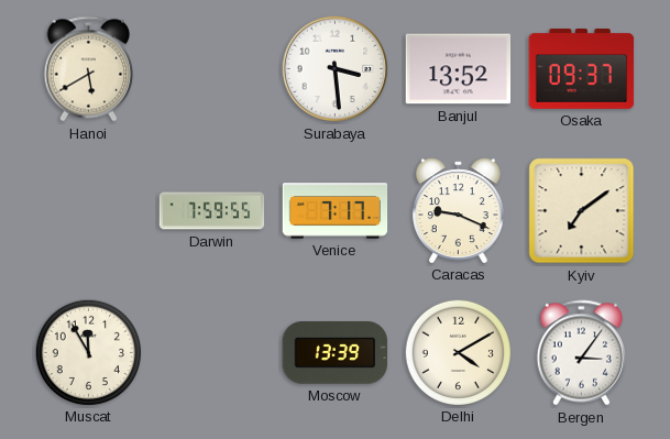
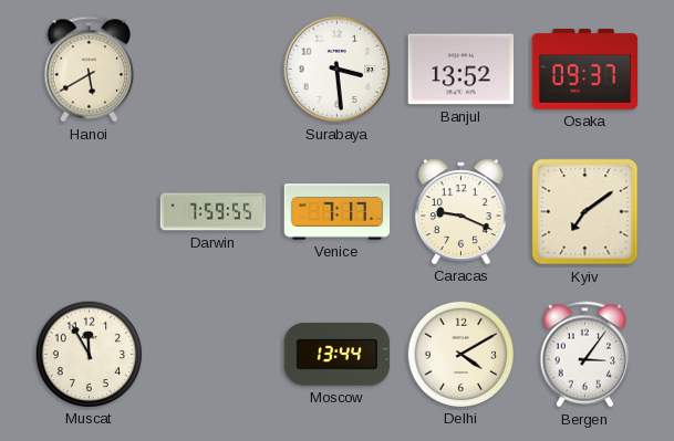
Moscow: 13:39 -> 13:44
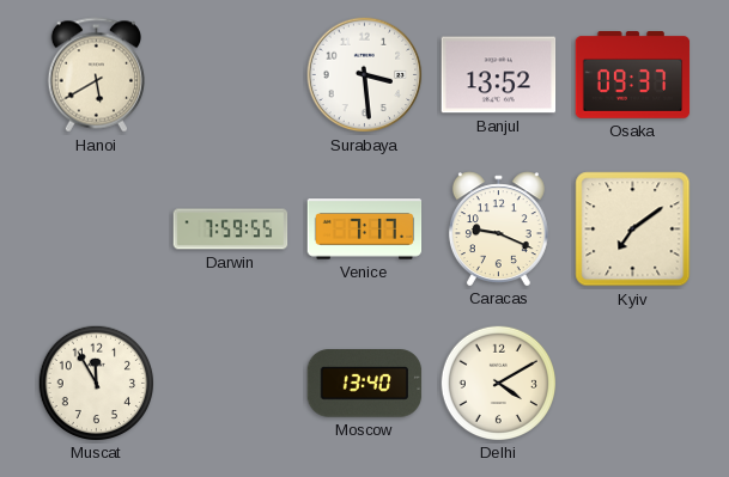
Moscow: 13:44 -> 13:40
Bergen: 3:06 -> none
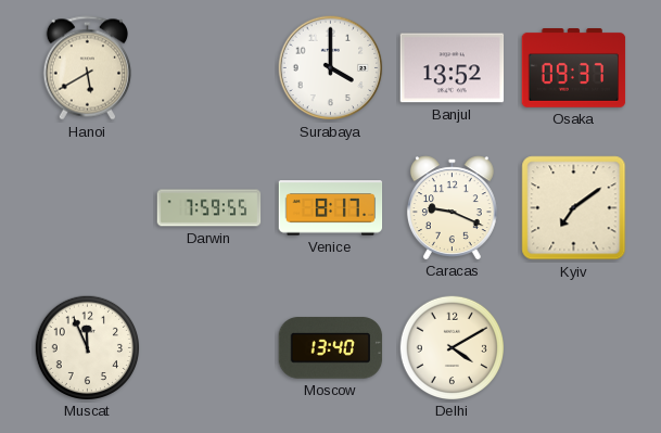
Surabaya: 3:29 -> 4:00
Venice: 7:17 -> 8:17
Muscat: 11:55 -> 11:56
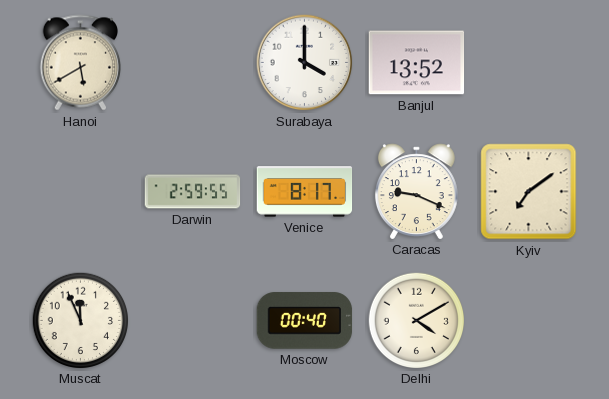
Osaka: 09:37 -> none
Darwin: 7:59 -> 2:59
Moscow: 13:40 -> 00:40
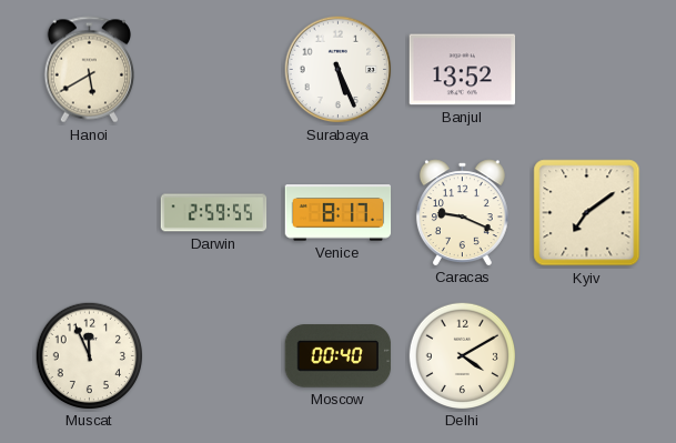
Surabaya: 4:00 -> 5:26
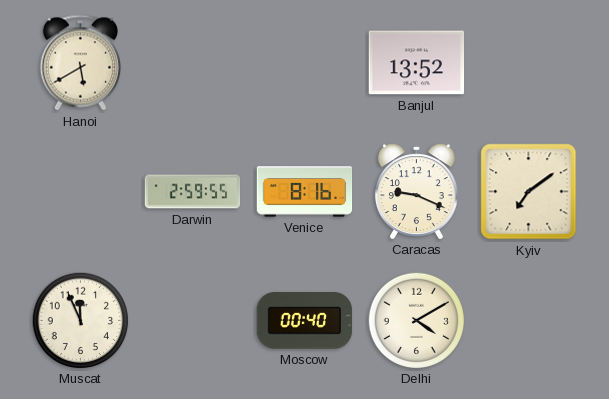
Surabaya: 5:26 -> none
Venice: 8:17 -> 8:16
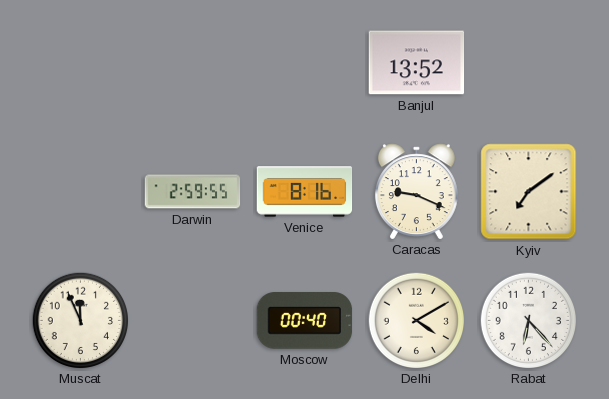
Hanoi: 5:40 -> none
Rabat: none -> 6:23
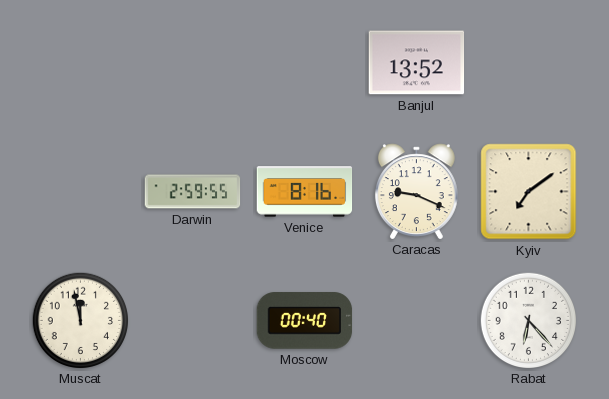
Muscat: 11:56 -> 11:58
Delhi: 4:10 -> none
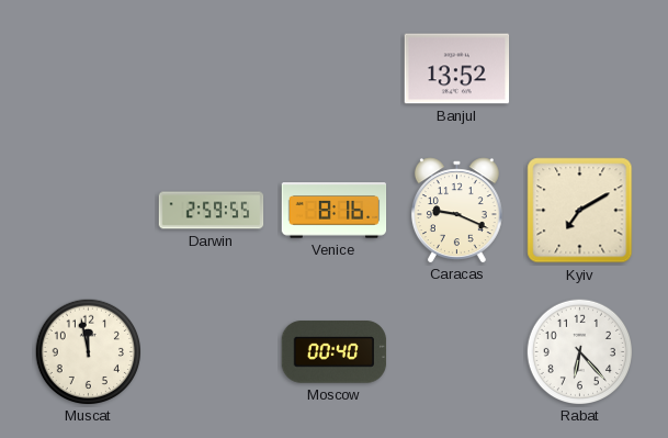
Kyiv: 7:09 -> 7:10
